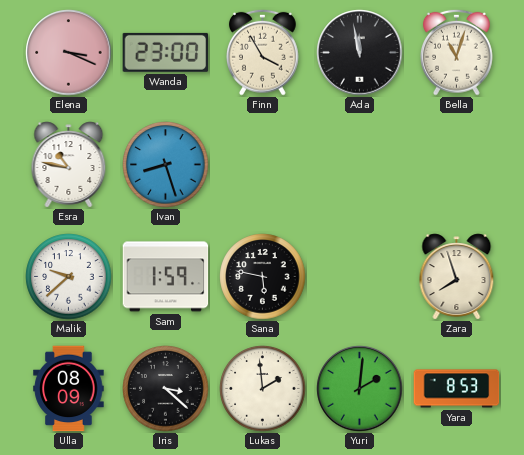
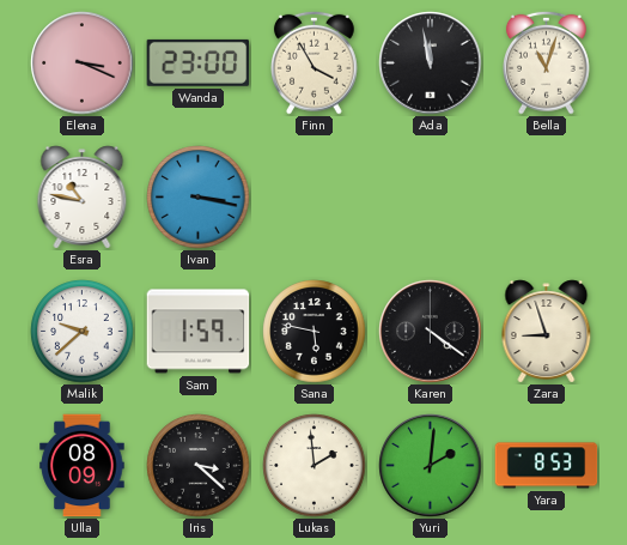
Ivan: 8:27 -> 3:17
Karen: none -> 4:21
Zara: 7:57 -> 8:57
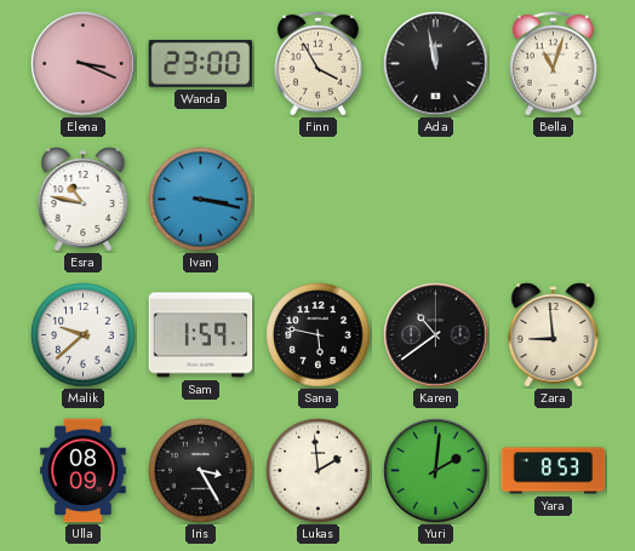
Karen: 4:21 -> 10:39
Zara: 8:57 -> 8:59
Iris: 3:22 -> 3:25
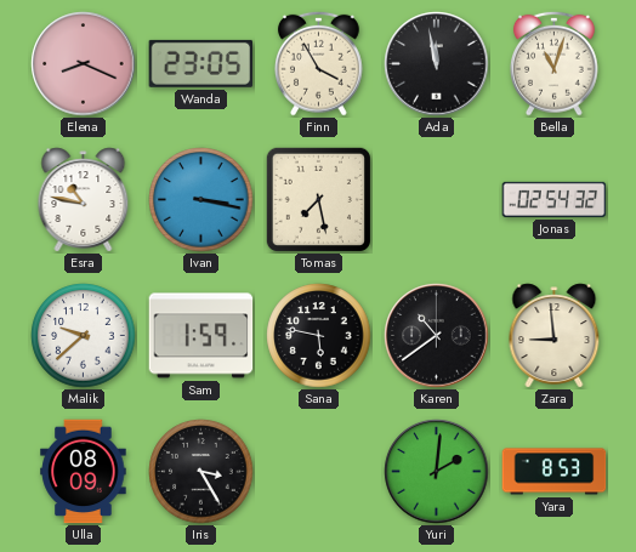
Elena: 3:19 -> 8:19
Wanda: 23:00 -> 23:05
Tomas: none -> 7:28
Jonas: none -> 02:54
Lukas: 1:59 -> none
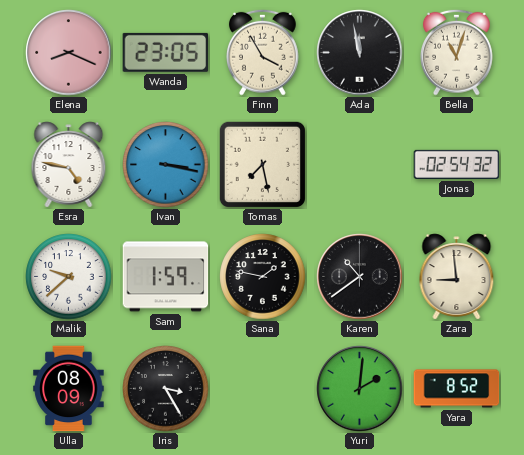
Esra: 10:47 -> 4:47
Sana: 5:47 -> 1:47
Yara: 8:53 -> 8:52
